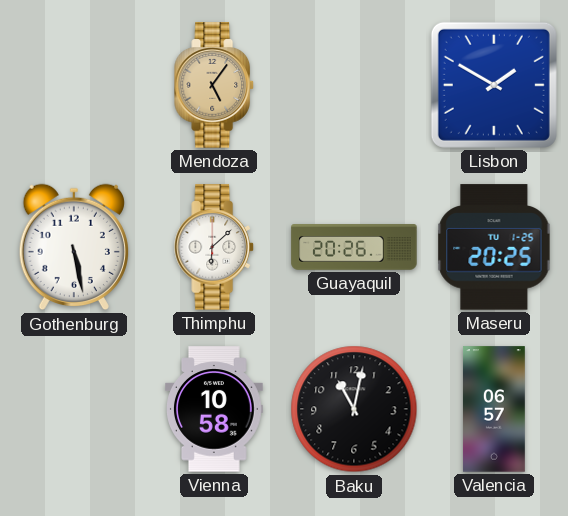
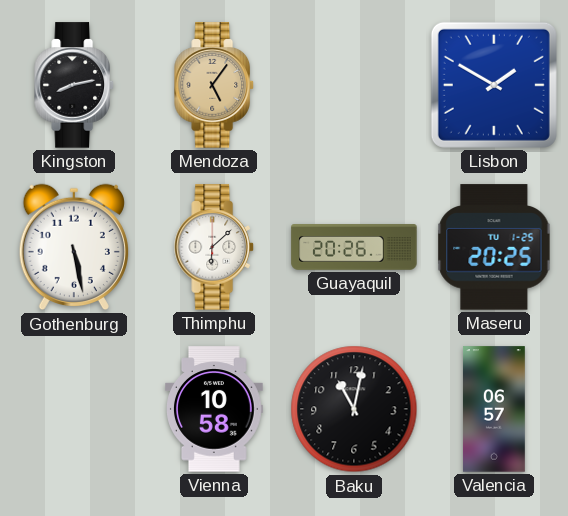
Kingston: none -> 8:13
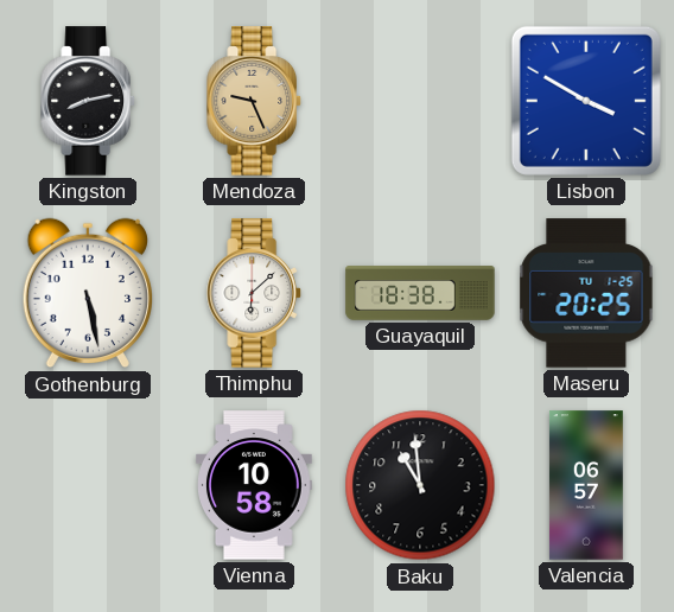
Mendoza: 5:06 -> 9:26
Lisbon: 1:50 -> 3:50
Guayaquil: 20:26 -> 18:38
Baku: 11:02 -> 10:59
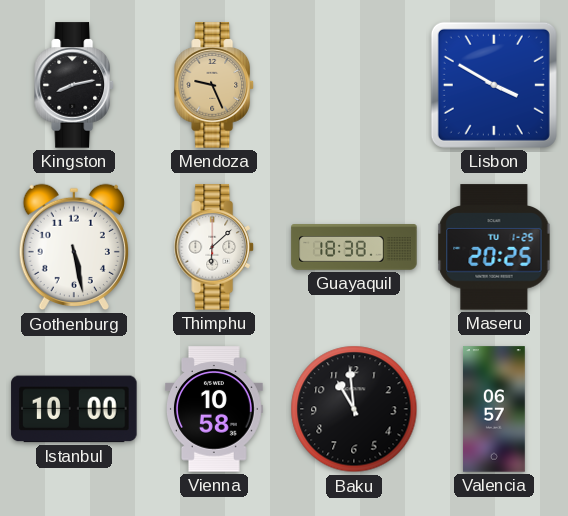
Istanbul: none -> 10:00
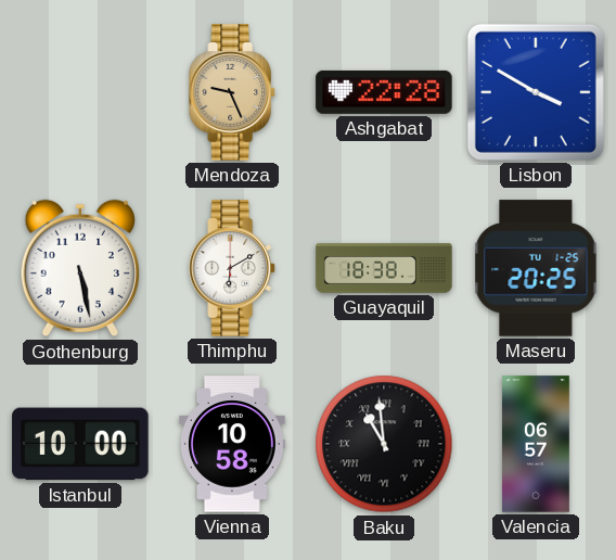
Kingston: 8:13 -> none
Ashgabat: none -> 22:28
Thimphu: 6:08 -> 6:10
Baku numerals: Arabic -> Roman
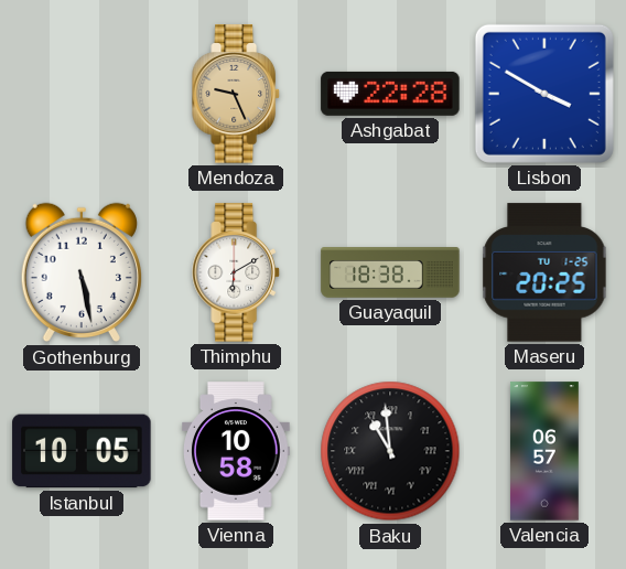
Istanbul: 10:00 -> 10:05
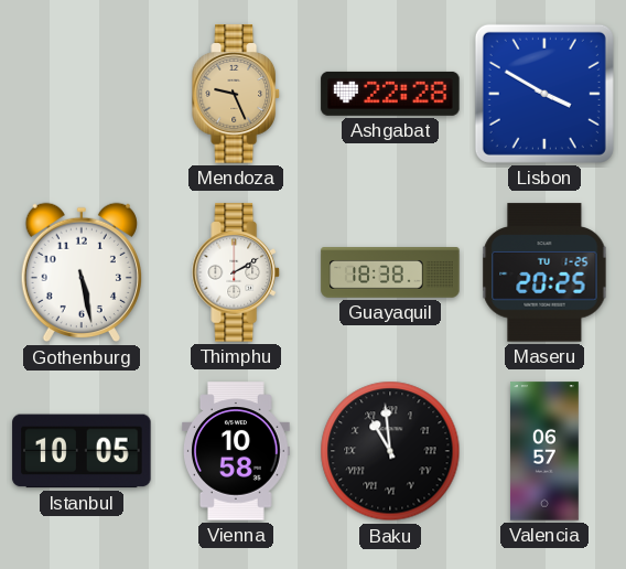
Thimphu: 6:10 -> 2:10
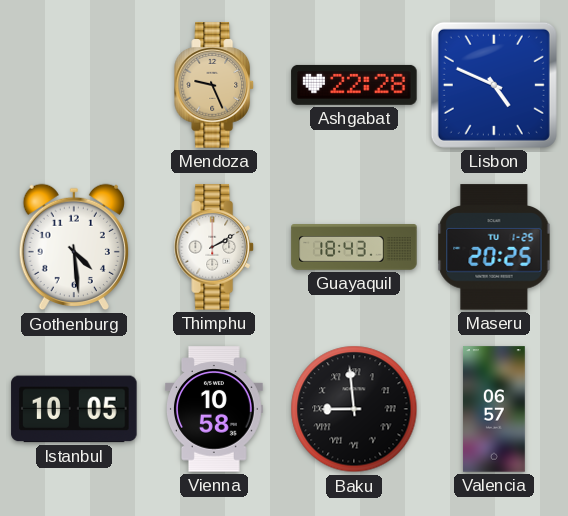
Lisbon: 3:50 -> 4:49
Gothenburg: 5:28 -> 4:29
Guayaquil: 18:38 -> 18:43
Baku: 10:59 -> 8:59
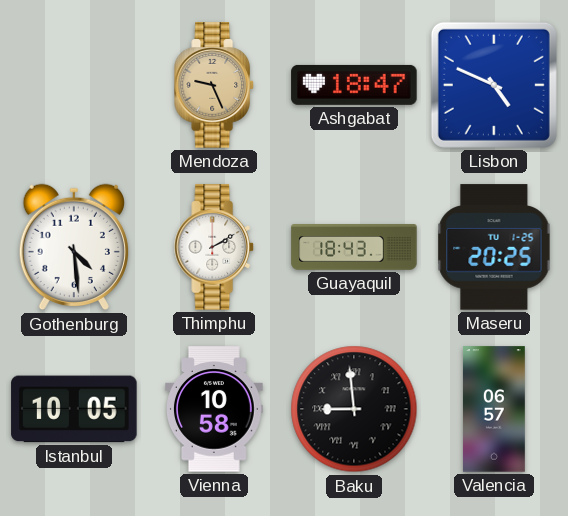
Ashgabat: 22:28 -> 18:47
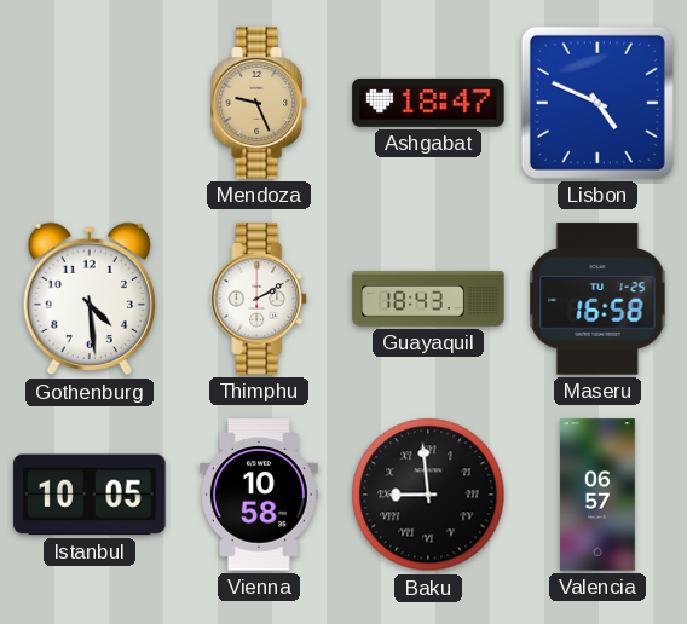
Maseru: 20:25 -> 16:58
